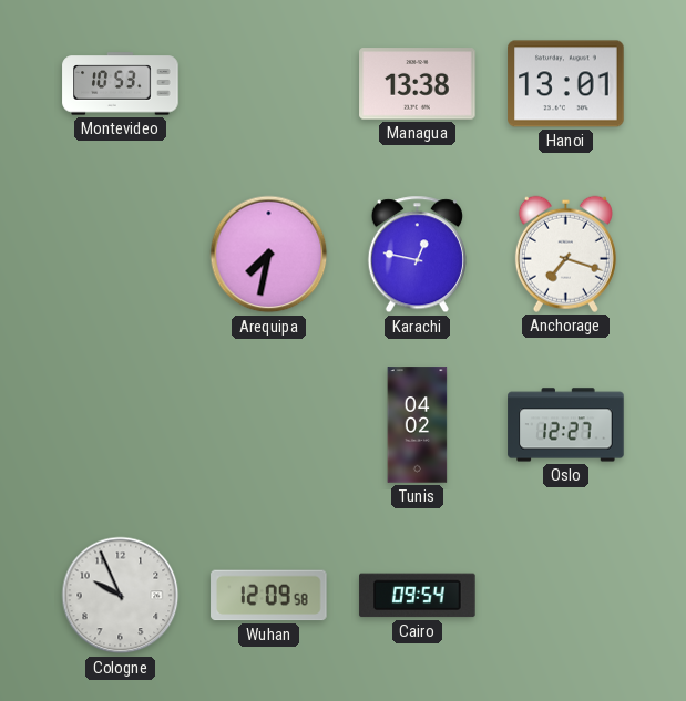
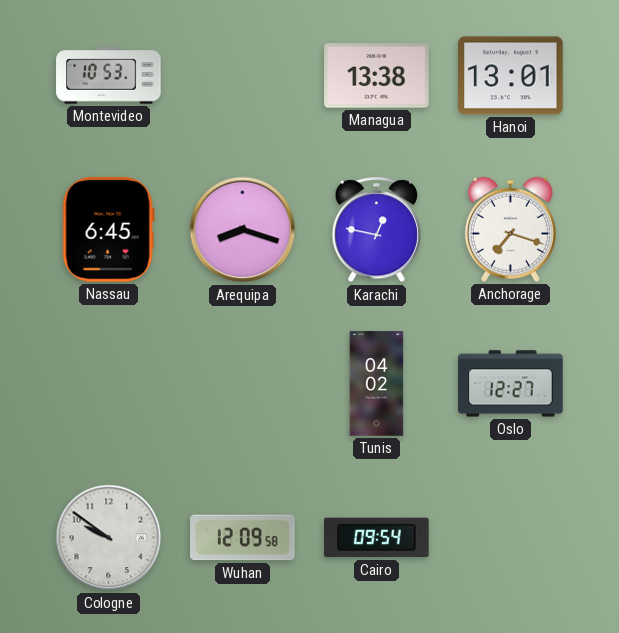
Nassau: none -> 6:45
Arequipa: 7:32 -> 8:18
Cologne: 9:56 -> 9:51
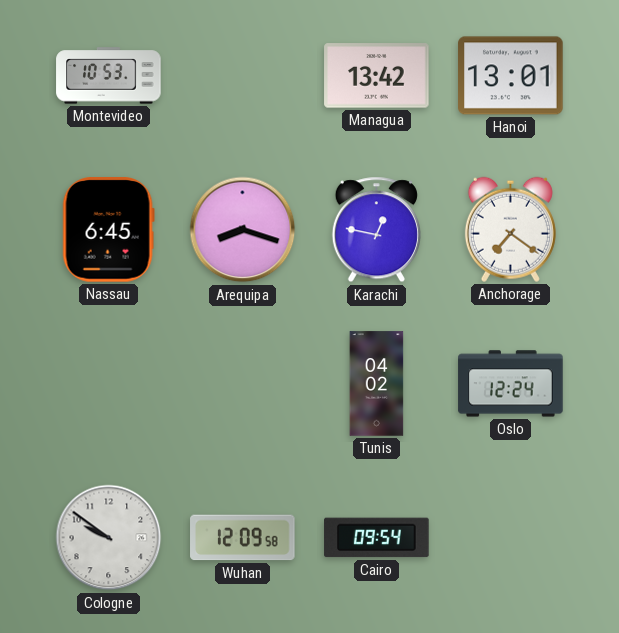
Managua: 13:38 -> 13:42
Anchorage: 7:18 -> 7:21
Oslo: 12:27 -> 12:24
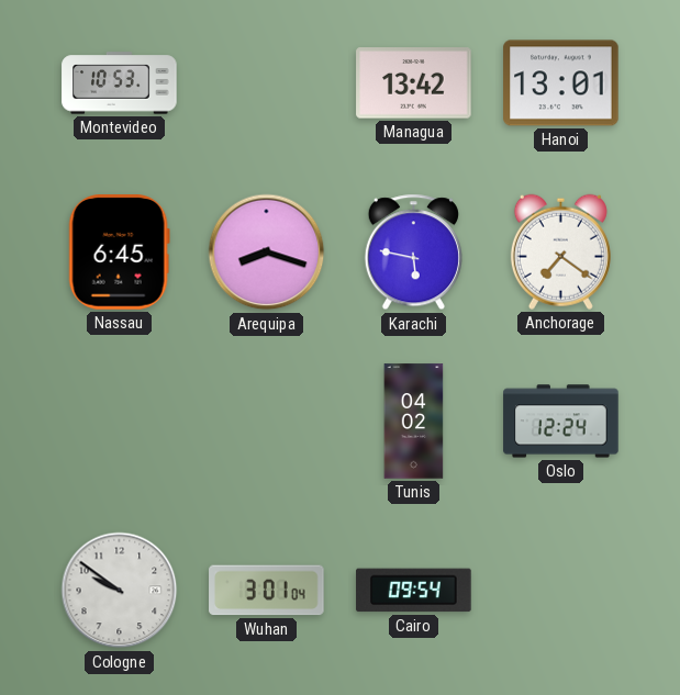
Karachi: 12:47 -> 5:47
Wuhan: 12:09 -> 3:01
